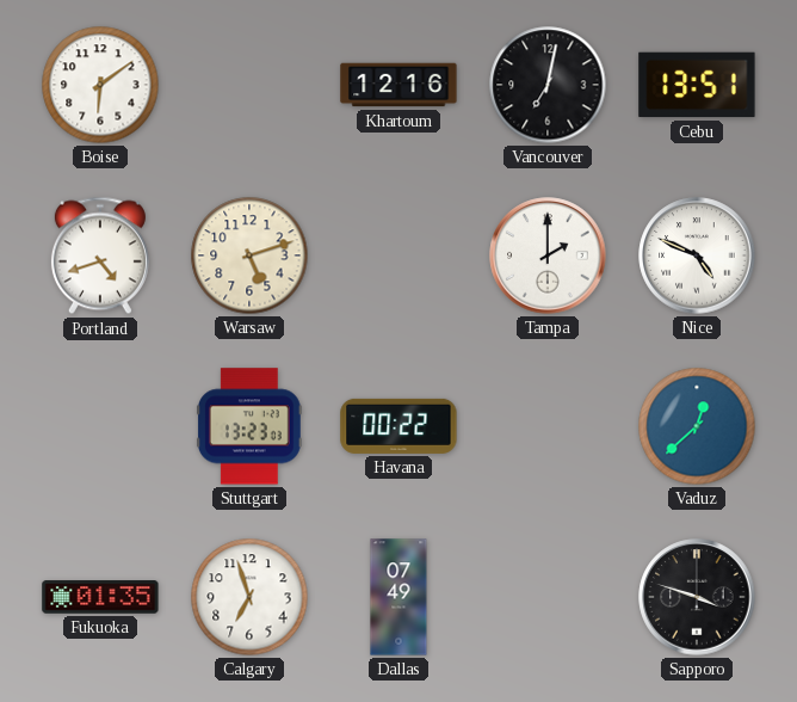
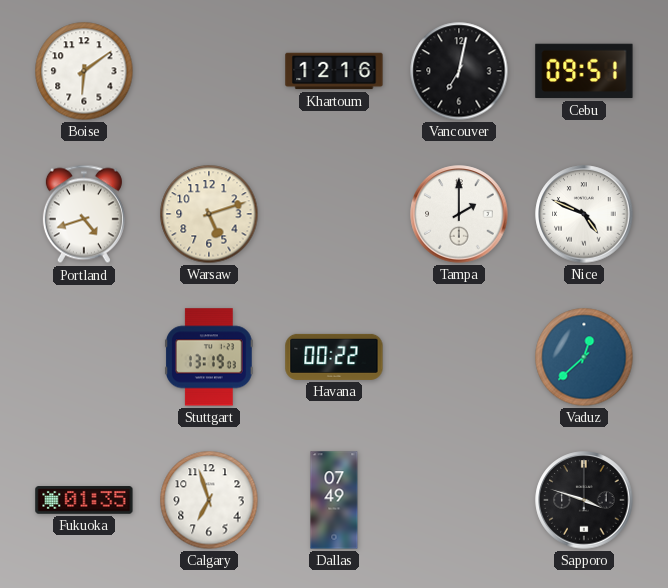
Cebu: 13:51 -> 09:51
Stuttgart: 13:23 -> 13:19
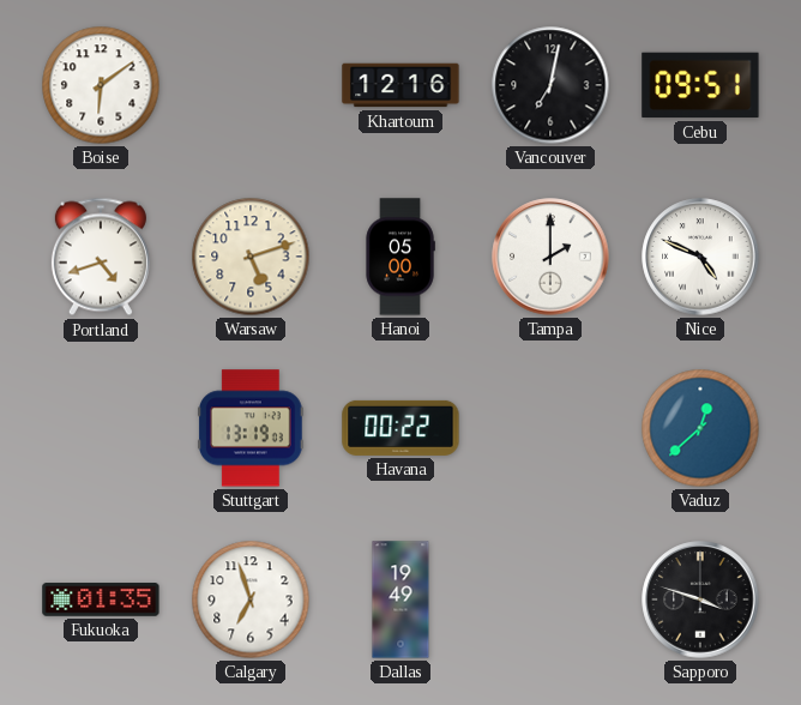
Hanoi: none -> 05:00
Dallas: 07:49 -> 19:49
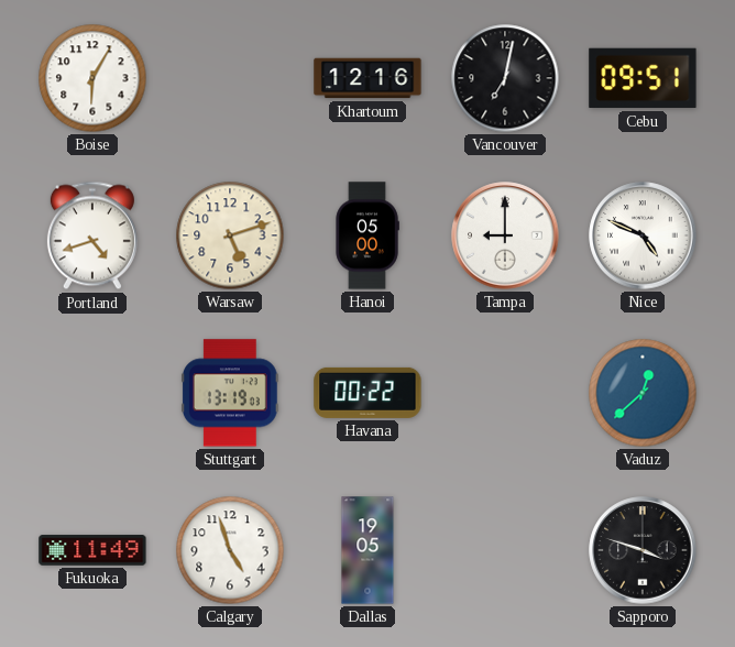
Boise: 6:09 -> 6:05
Tampa: 2:00 -> 9:00
Fukuoka: 01:35 -> 11:49
Calgary: 6:57 -> 4:57
Dallas: 19:49 -> 19:05
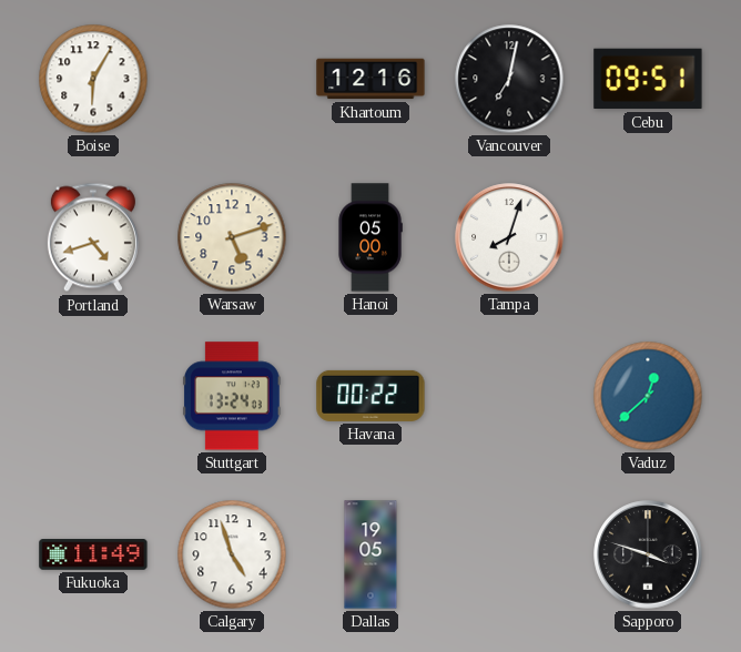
Tampa: 9:00 -> 8:03
Nice: 4:49 -> none
Stuttgart: 13:19 -> 13:24
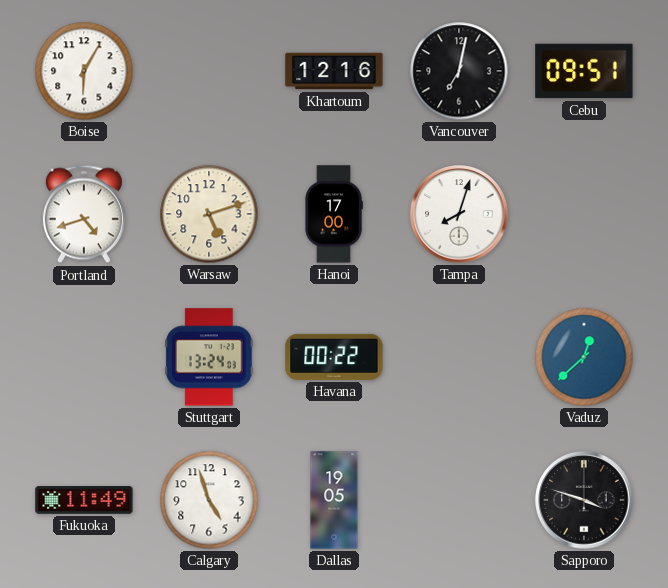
Hanoi: 05:00 -> 17:00
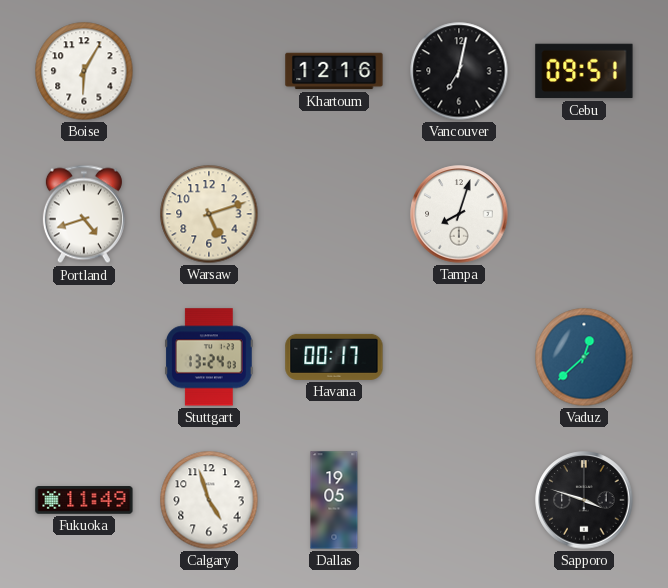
Hanoi: 17:00 -> none
Havana: 00:22 -> 00:17
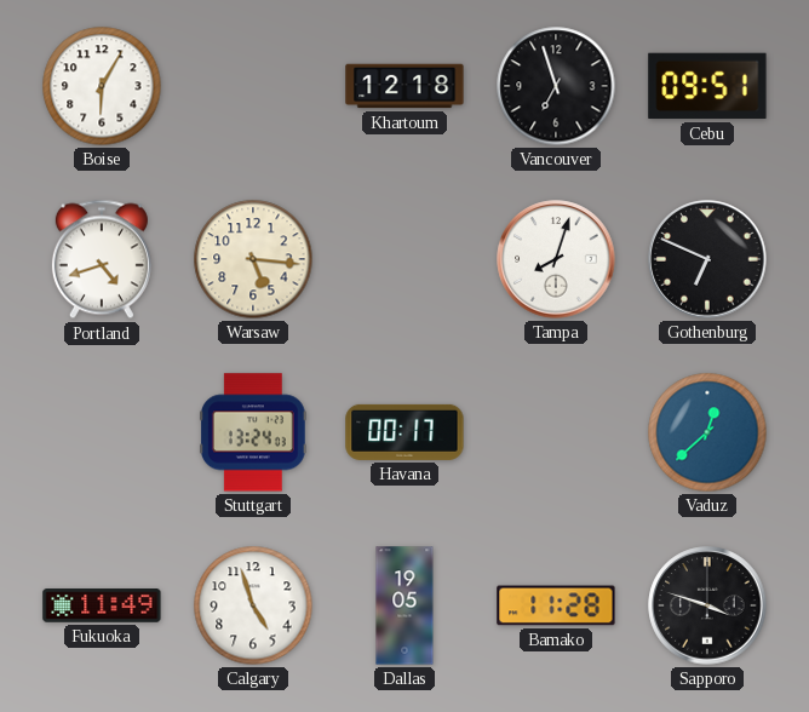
Khartoum: 12:16 -> 12:18
Vancouver: 7:02 -> 6:57
Warsaw: 5:12 -> 5:16
Gothenburg: none -> 6:49
Bamako: none -> 11:28
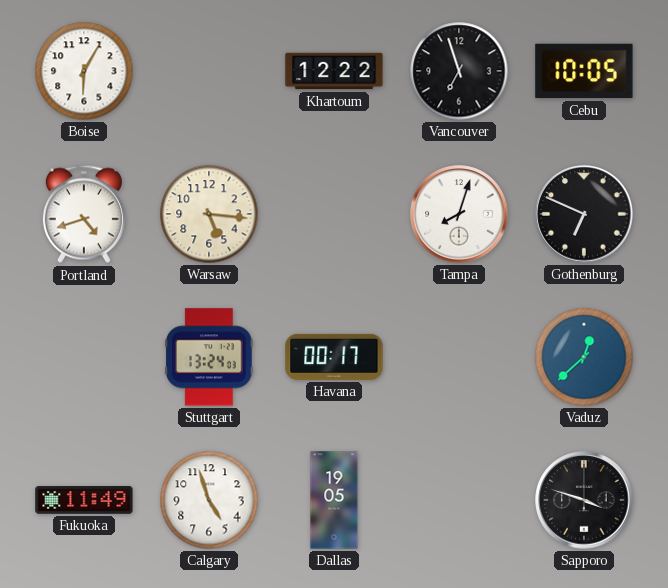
Khartoum: 12:18 -> 12:22
Cebu: 09:51 -> 10:05
Bamako: 11:28 -> none
